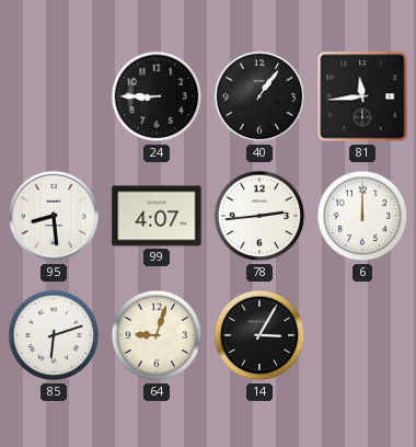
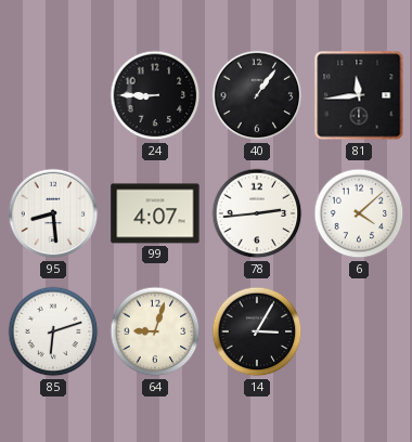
6: 12:00 -> 4:08
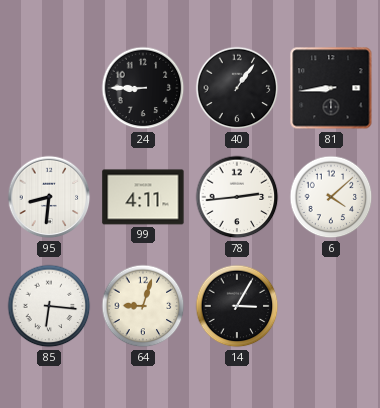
81: 11:44 -> 8:44
95: 8:29 -> 8:31
99: 4:07 -> 4:11
85: 6:12 -> 6:16
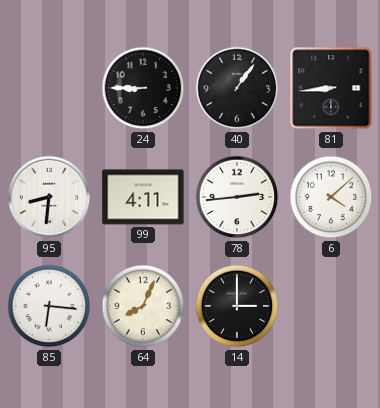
64: 9:03 -> 8:04
14: 3:05 -> 3:00
